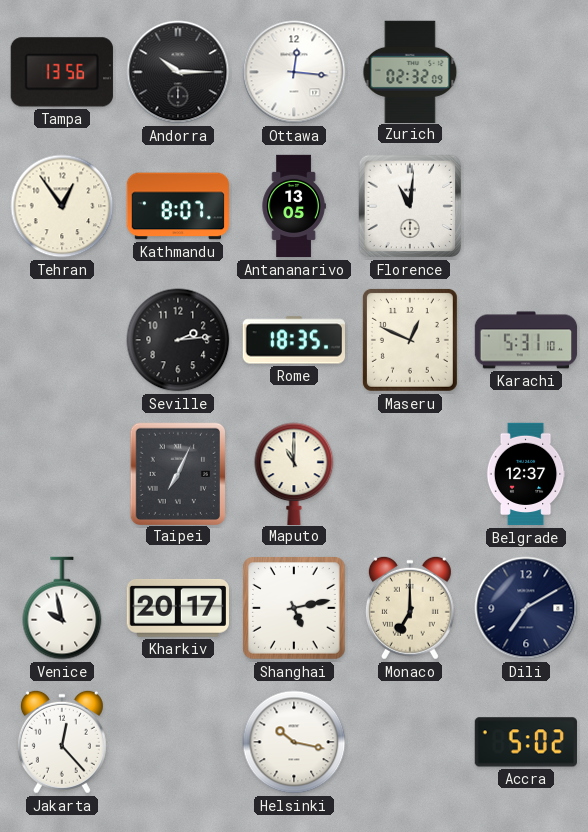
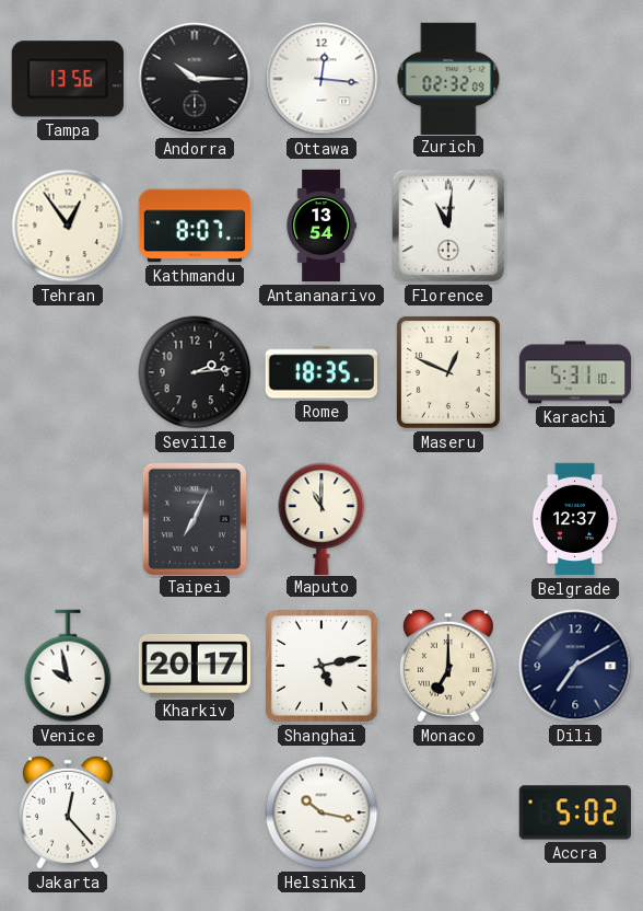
Antananarivo: 13:05 -> 13:54
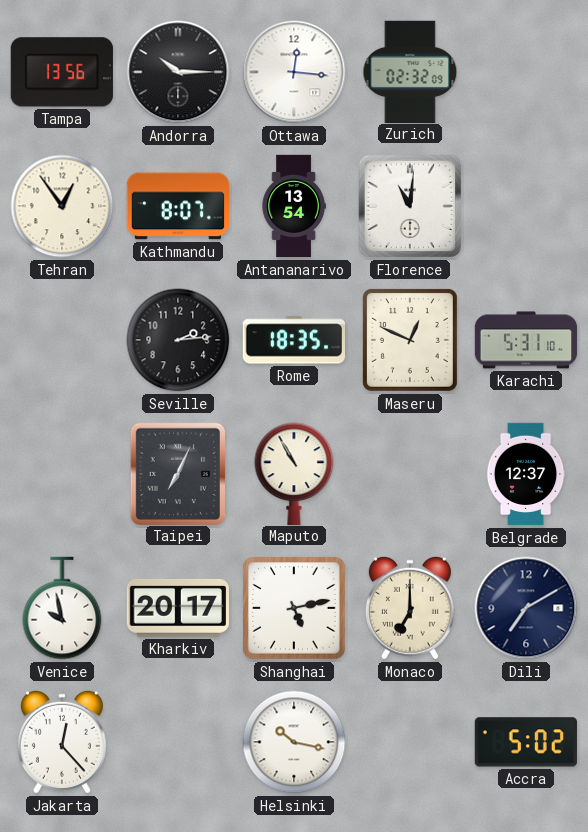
Maputo: 11:00 -> 10:55
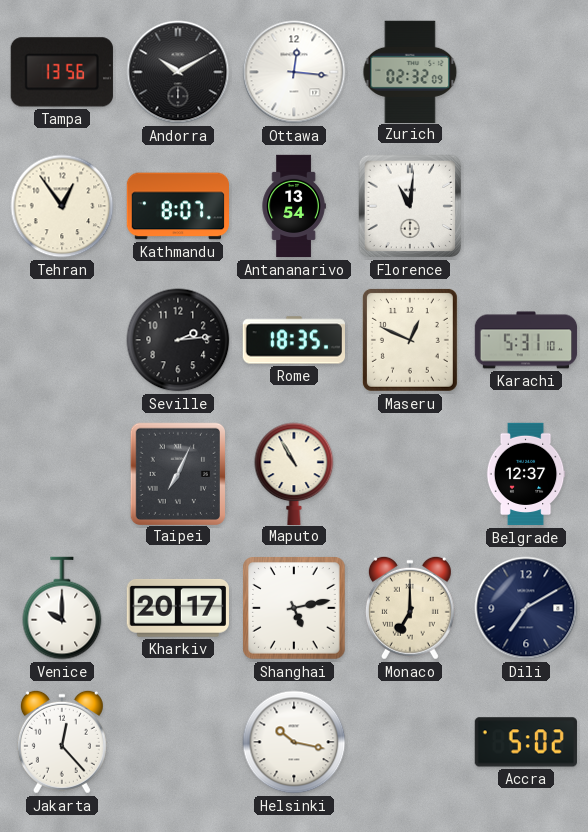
Andorra: 10:15 -> 10:10
Venice: 9:58 -> 10:00
